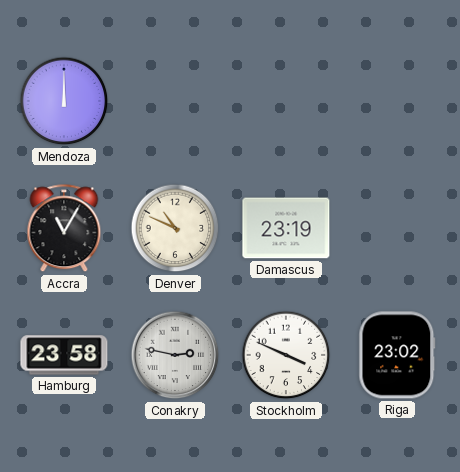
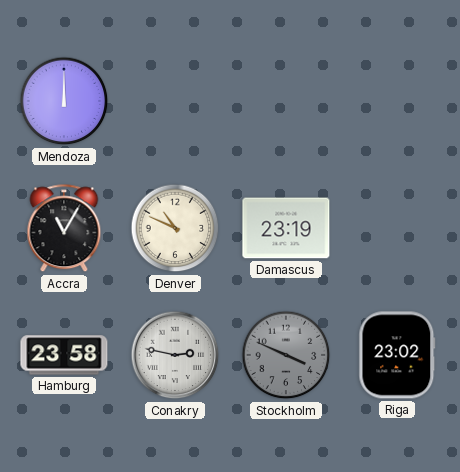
Stockholm dial: white -> grey
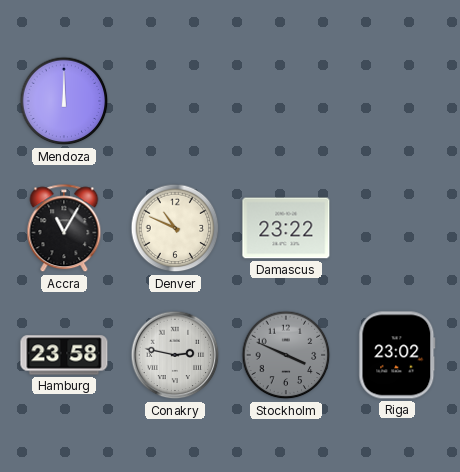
Damascus: 23:19 -> 23:22
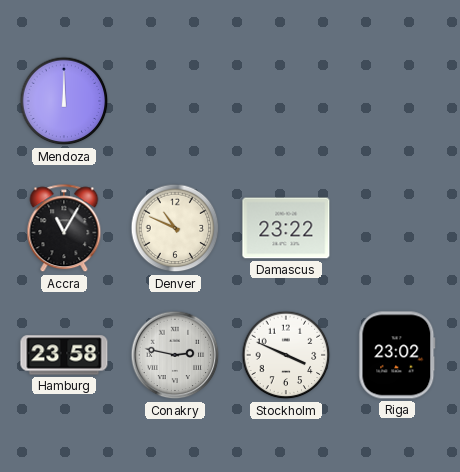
Stockholm dial: grey -> white
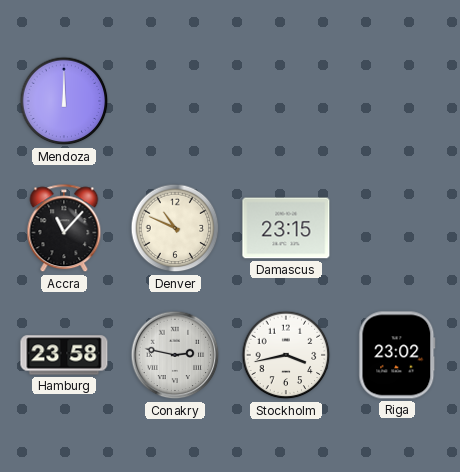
Accra: 11:05 -> 11:07
Damascus: 23:22 -> 23:15
Stockholm: 3:49 -> 3:43
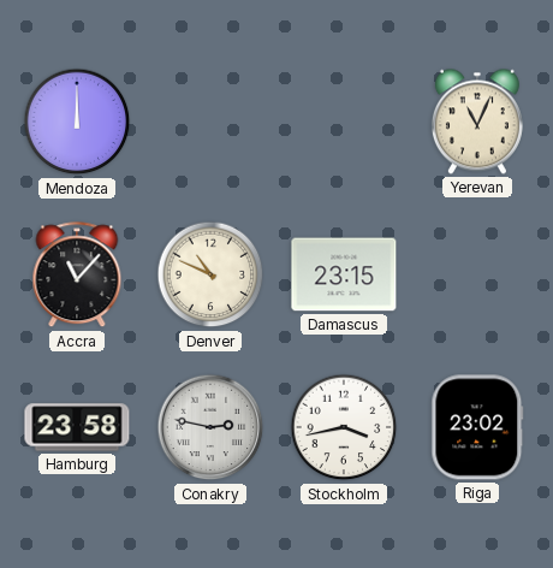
Yerevan: none -> 11:04
